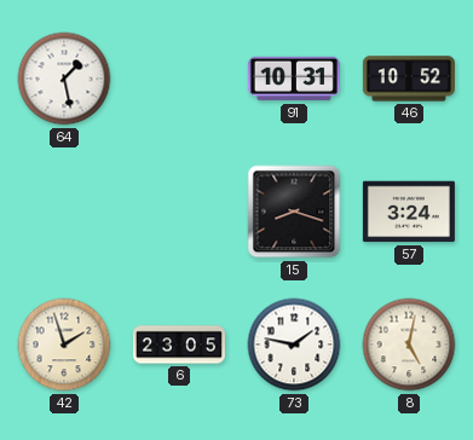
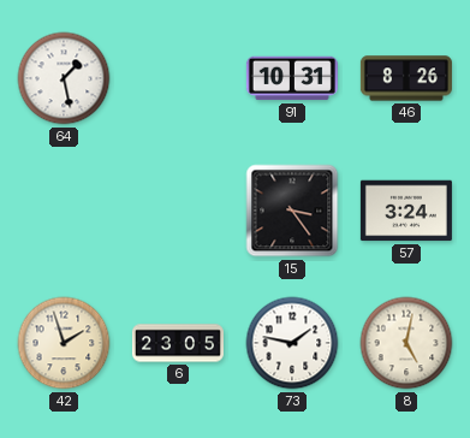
46: 10:52 -> 8:26
15: 8:18 -> 3:24
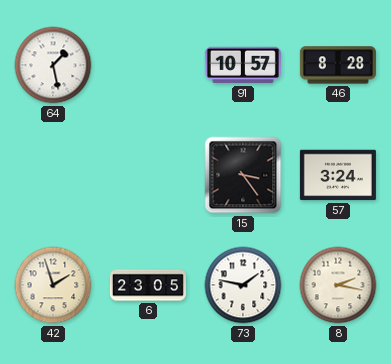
91: 10:31 -> 10:57
46: 8:26 -> 8:28
8: 5:02 -> 2:17
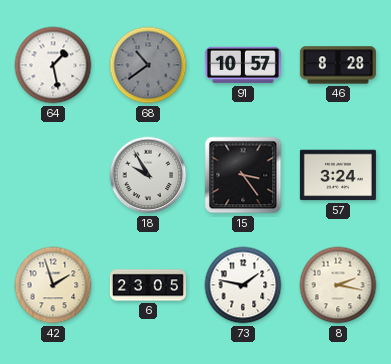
68: none -> 10:39
18: none -> 9:55
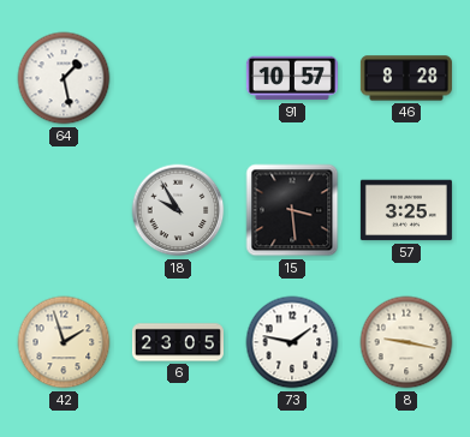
68: 10:39 -> none
15: 3:24 -> 3:29
57: 3:24 -> 3:25
8: 2:17 -> 9:17
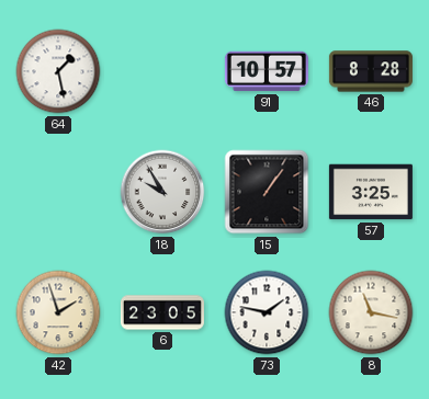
15: 3:29 -> 1:06
8: 9:17 -> 11:17
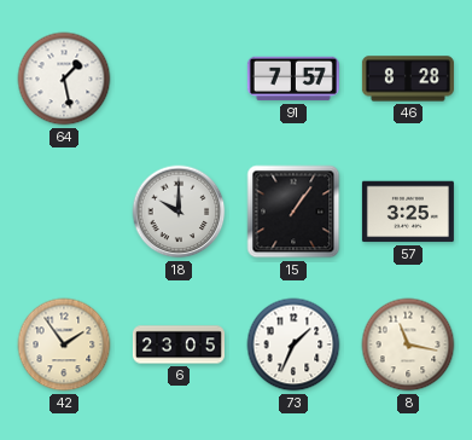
91: 10:57 -> 7:57
18: 9:55 -> 10:00
42: 1:57 -> 1:54
73: 1:47 -> 1:34
